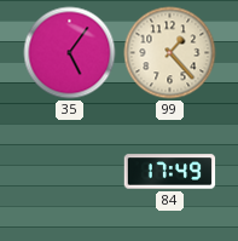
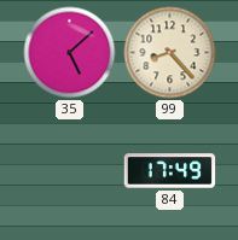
35: 5:06 -> 5:08
99: 1:23 -> 8:23
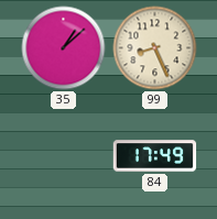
35: 5:08 -> 1:08
99: 8:23 -> 8:26
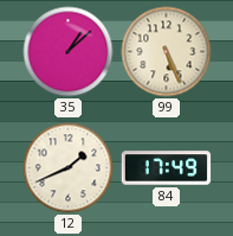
99: 8:26 -> 5:26
12: none -> 1:41
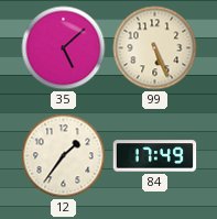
35: 1:08 -> 5:08
12: 1:41 -> 1:36
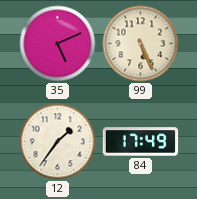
35: 5:08 -> 5:11
